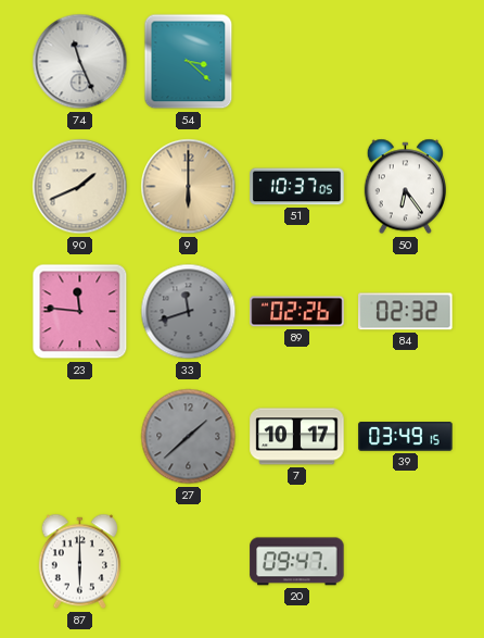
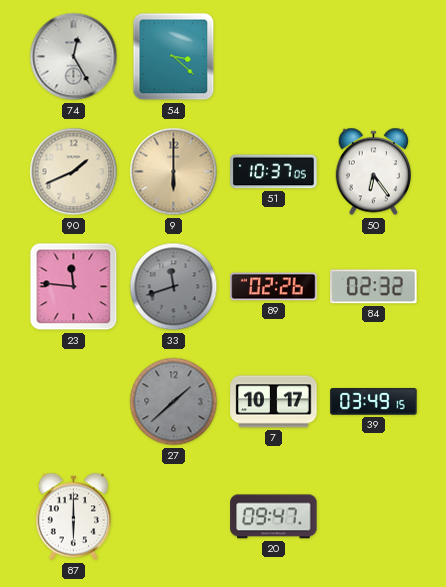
74: 11:26 -> 12:25
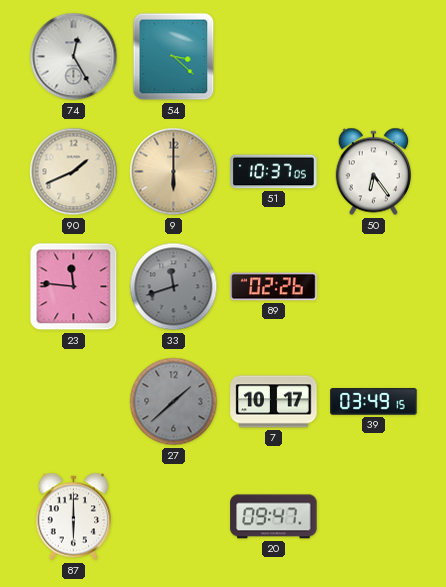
84: 02:32 -> none
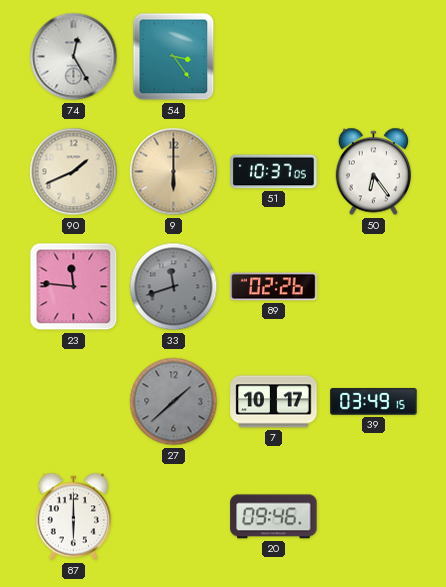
54: 3:22 -> 3:24
20: 09:47 -> 09:46
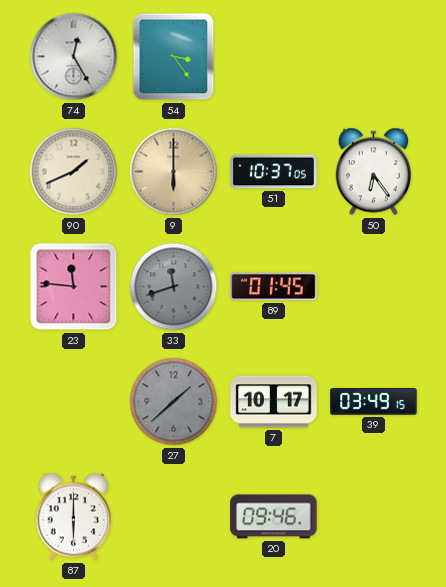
89: 02:26 -> 01:45
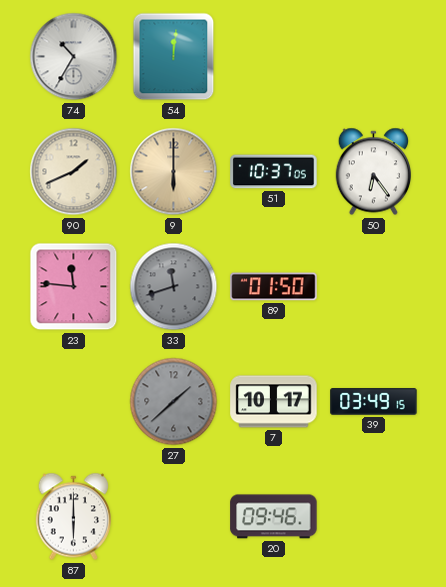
74: 12:25 -> 10:35
54: 3:24 -> 12:01
89: 01:45 -> 01:50
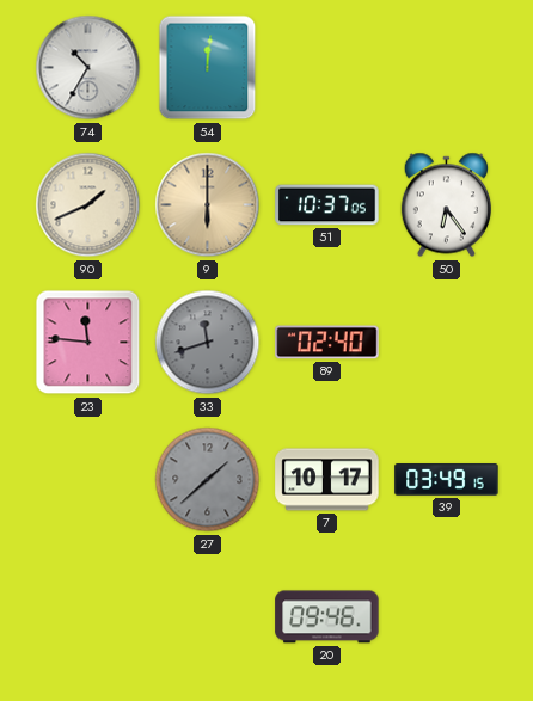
89: 01:50 -> 02:40
87: 6:00 -> none
